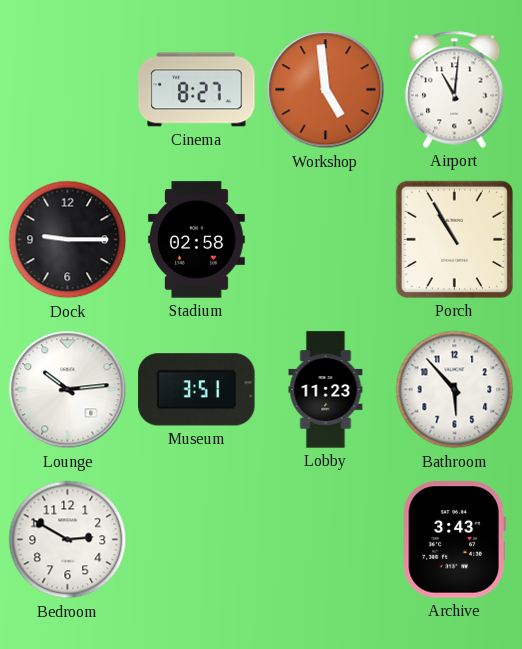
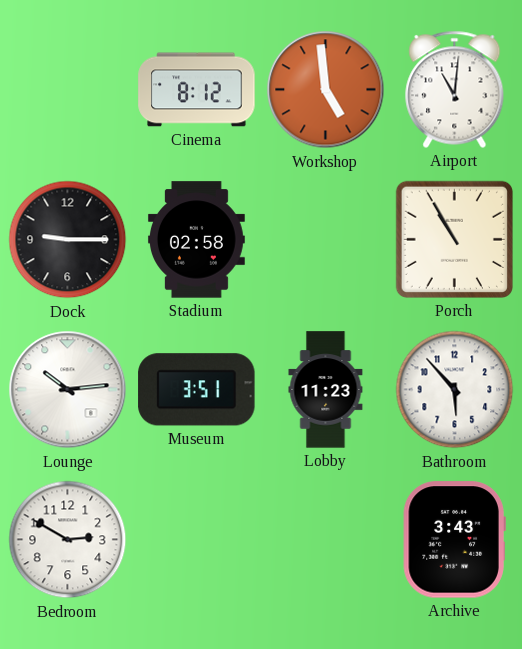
Cinema: 8:27 -> 8:12
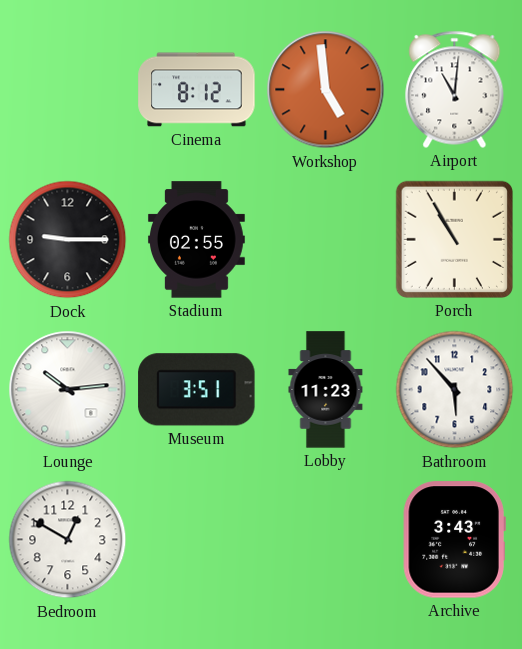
Stadium: 02:58 -> 02:55
Bedroom: 2:50 -> 12:50
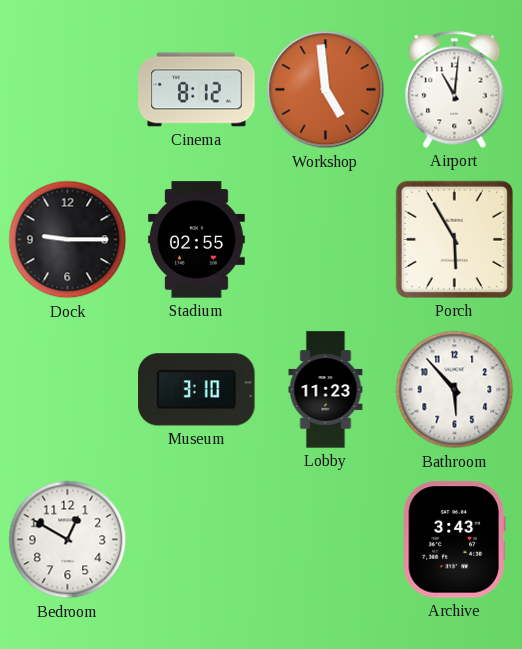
Porch: 10:55 -> 5:55
Lounge: 10:14 -> none
Museum: 3:51 -> 3:10
